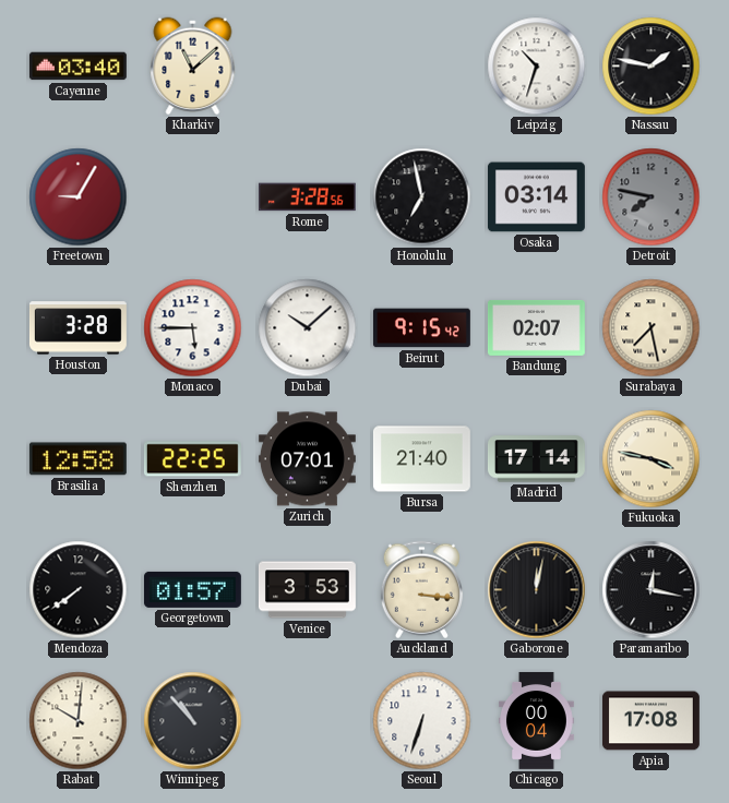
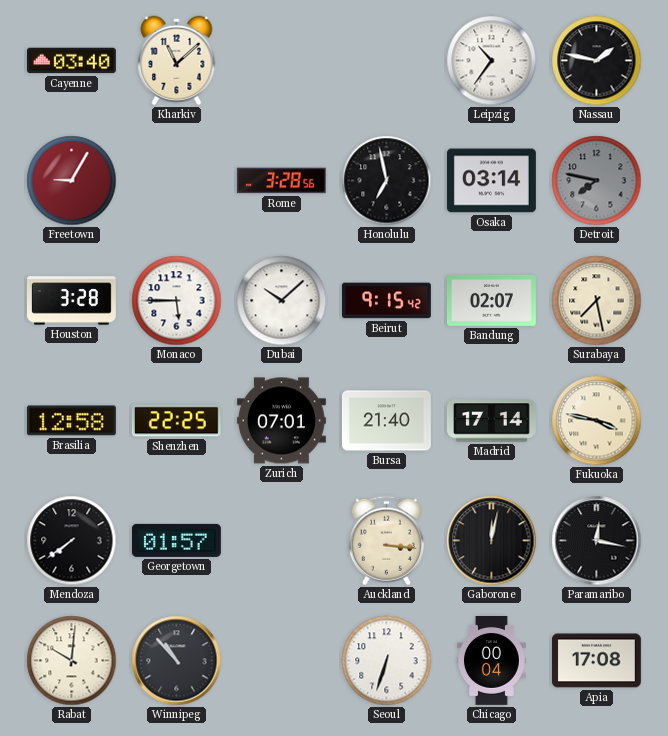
Leipzig: 10:33 -> 10:36
Venice: 3:53 -> none
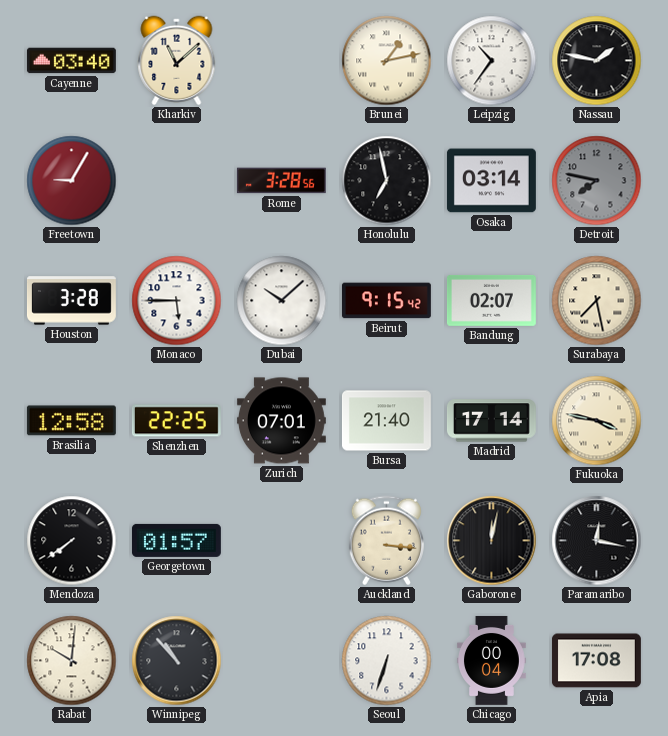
Brunei: none -> 1:13
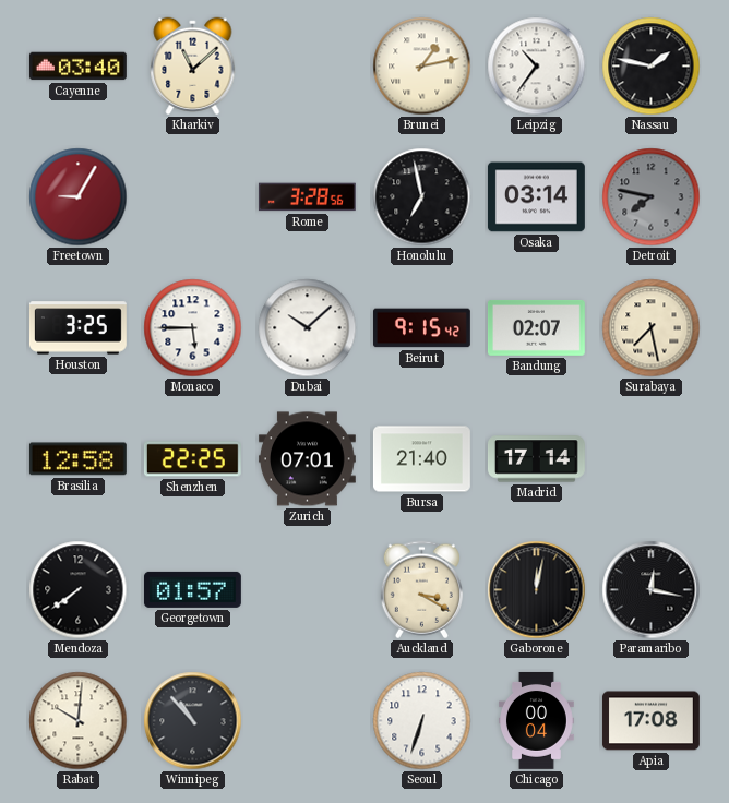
Houston: 3:28 -> 3:25
Fukuoka: 3:47 -> none
Auckland: 3:16 -> 3:20
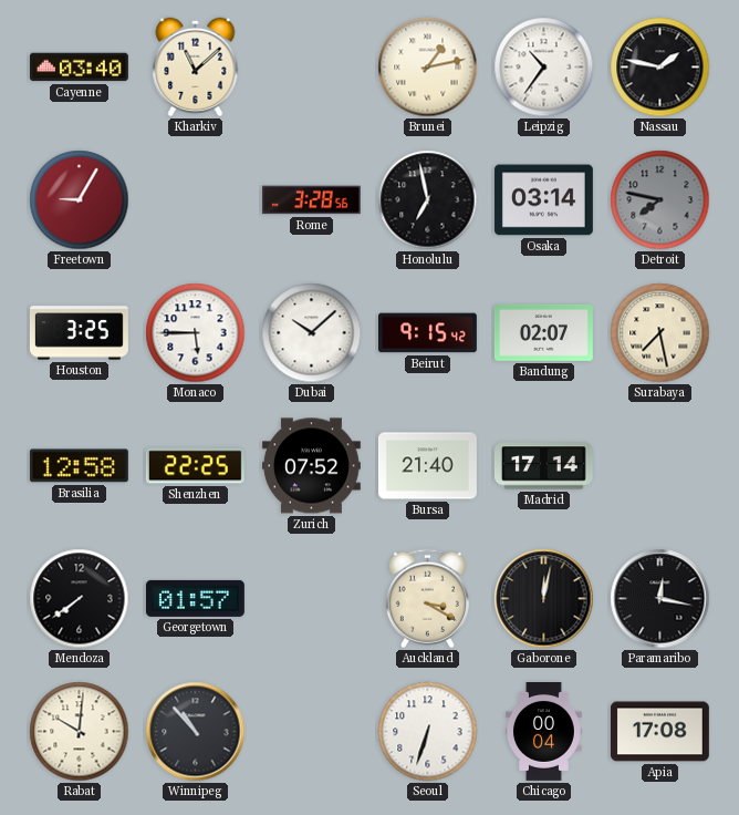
Zurich: 07:01 -> 07:52
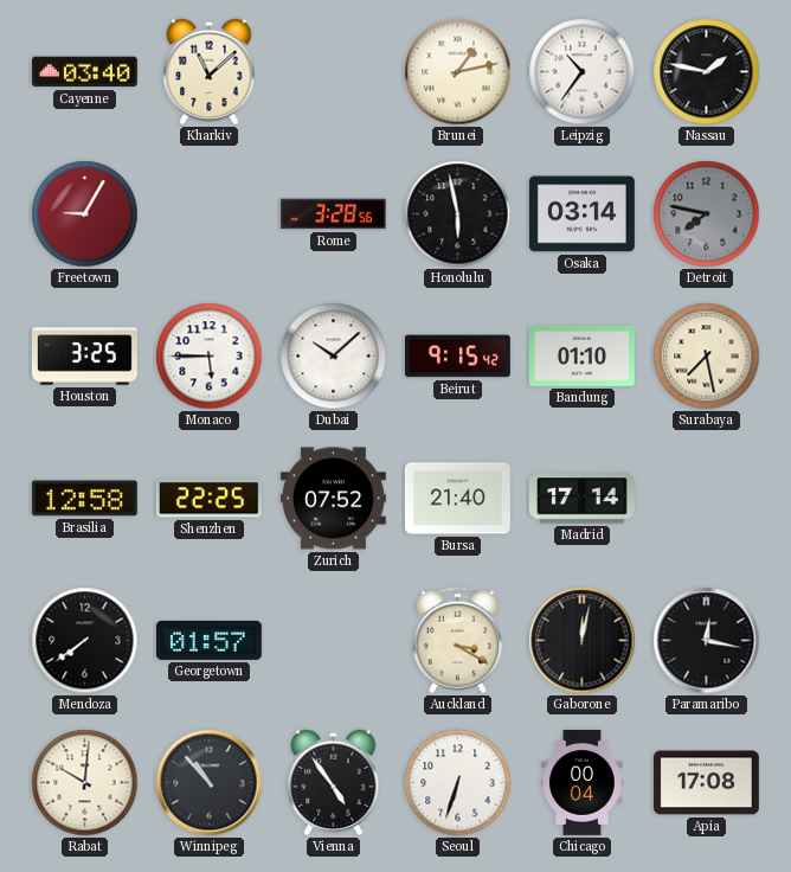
Honolulu: 6:58 -> 5:58
Bandung: 02:07 -> 01:10
Vienna: none -> 4:54
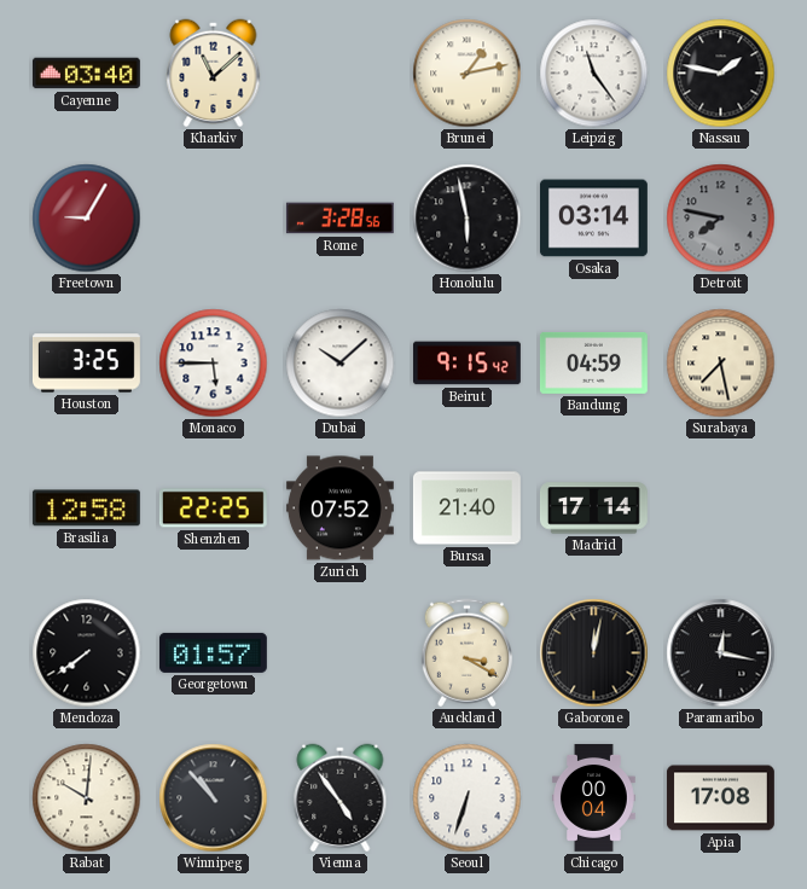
Leipzig: 10:36 -> 11:24
Bandung: 01:10 -> 04:59
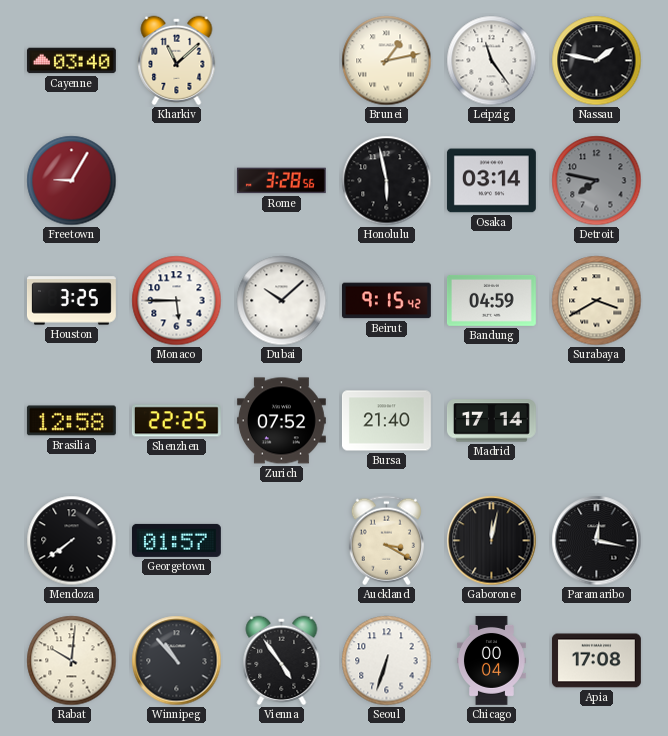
Surabaya: 7:28 -> 3:40
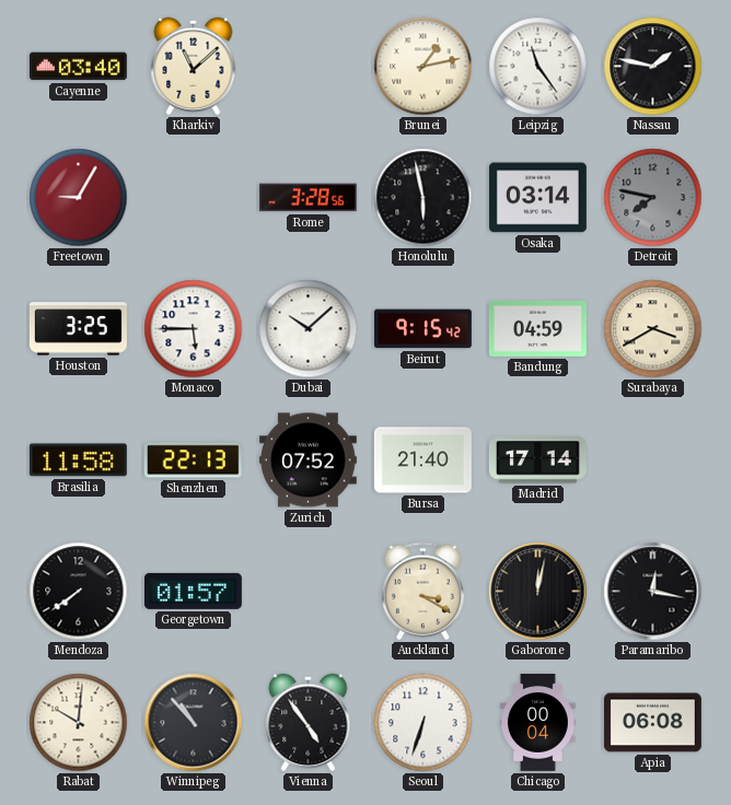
Brasilia: 12:58 -> 11:58
Shenzhen: 22:25 -> 22:13
Apia: 17:08 -> 06:08
